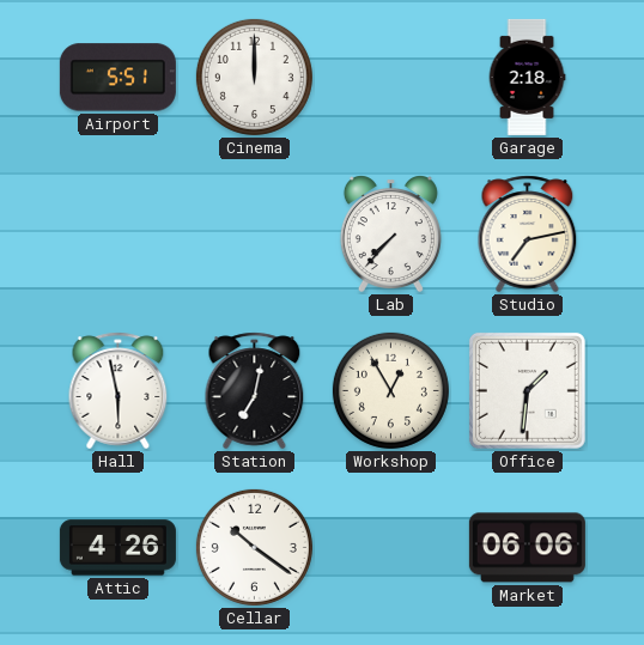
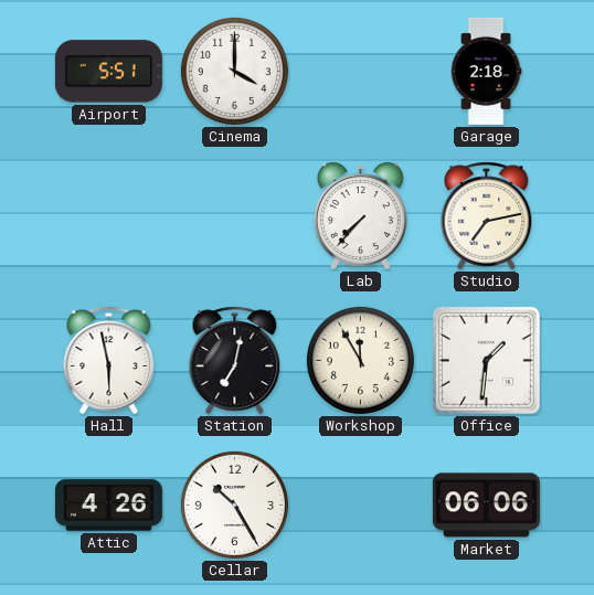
Cinema: 12:00 -> 4:00
Workshop: 12:55 -> 11:55
Cellar: 10:21 -> 10:25
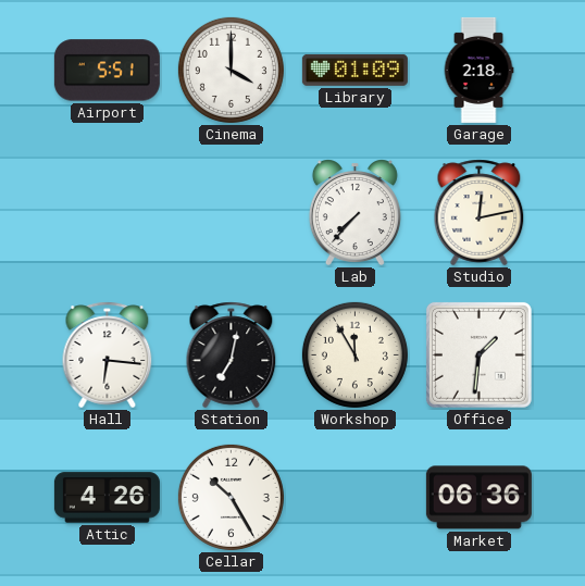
Library: none -> 01:09
Studio: 7:13 -> 12:13
Hall: 5:58 -> 6:16
Market: 06:06 -> 06:36
